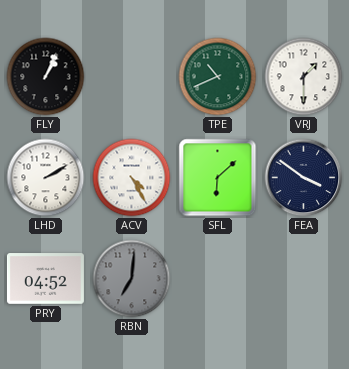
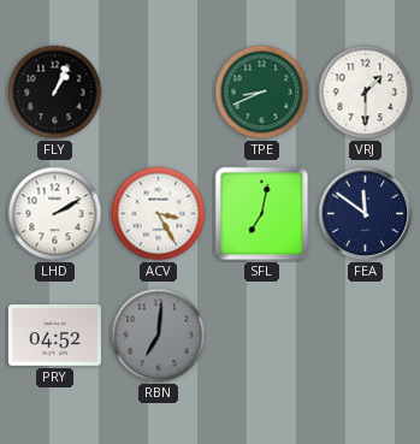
TPE: 10:41 -> 8:41
ACV: 4:25 -> 3:25
SFL: 6:08 -> 7:02
FEA: 3:51 -> 11:51
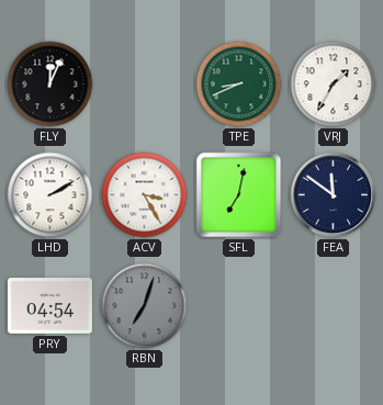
FLY: 1:04 -> 12:04
VRJ: 1:30 -> 1:35
PRY: 04:52 -> 04:54
RBN: 7:01 -> 7:03
